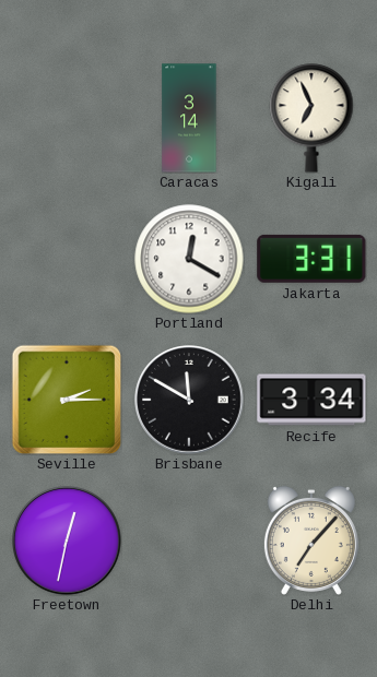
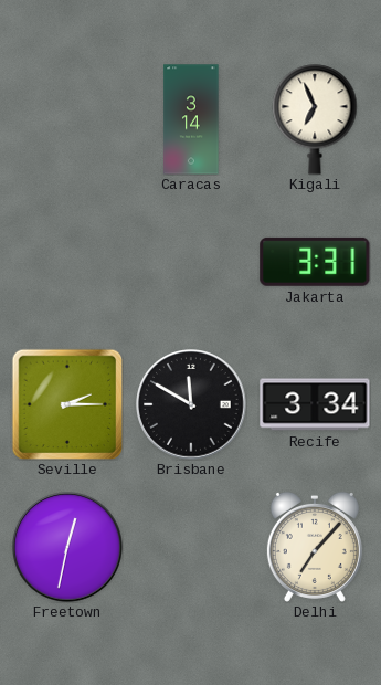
Portland: 12:20 -> none
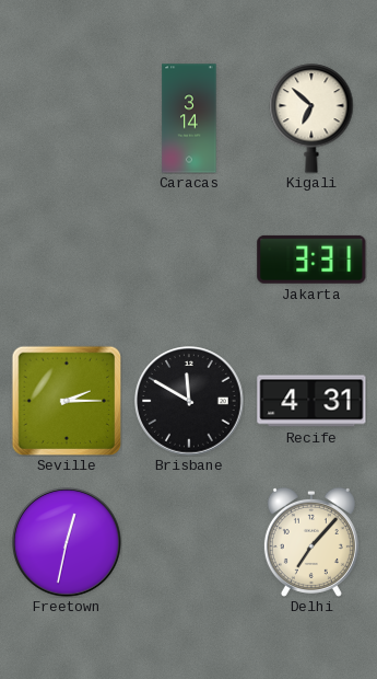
Kigali: 6:56 -> 6:52
Recife: 3:34 -> 4:31
